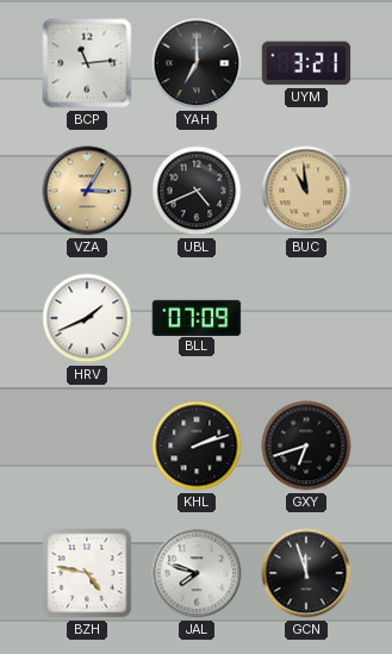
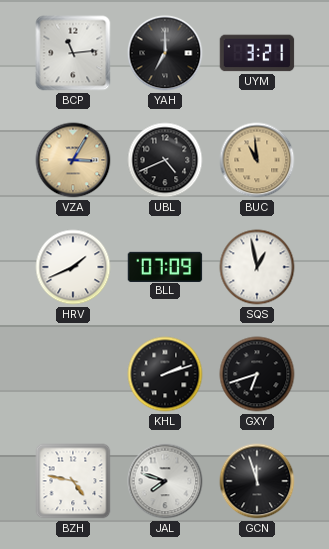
SQS: none -> 12:58
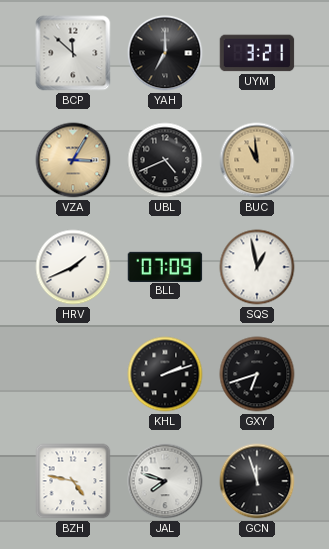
BCP: 11:14 -> 11:52
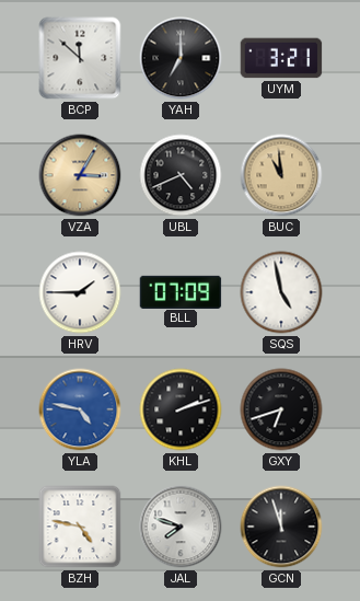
HRV: 1:41 -> 1:45
SQS: 12:58 -> 4:58
YLA: none -> 4:47
